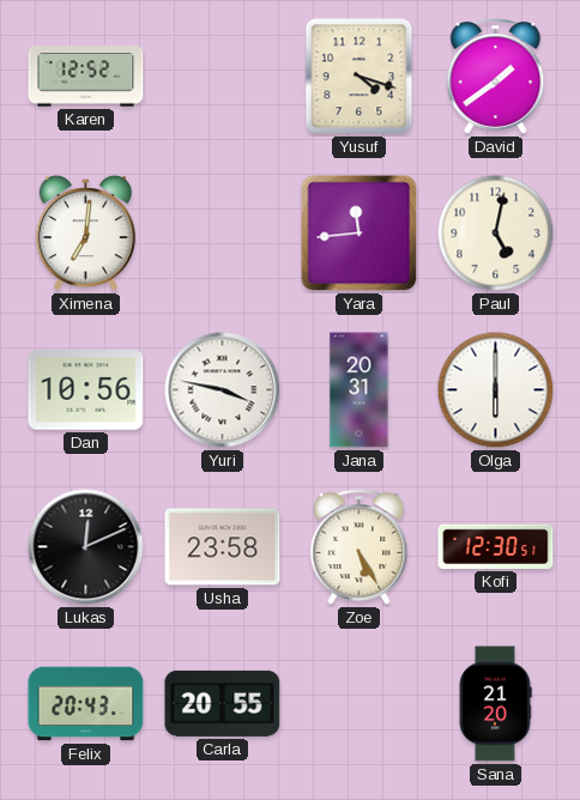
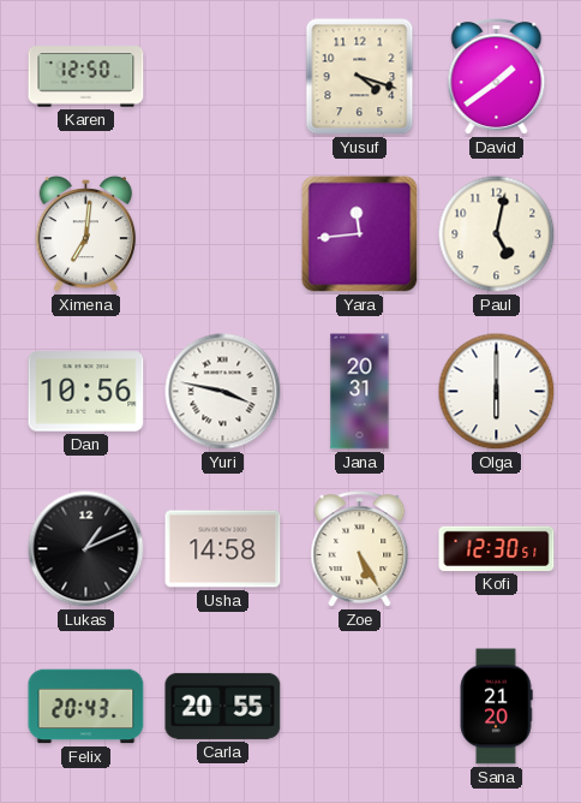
Karen: 12:52 -> 12:50
Lukas: 12:11 -> 1:11
Usha: 23:58 -> 14:58
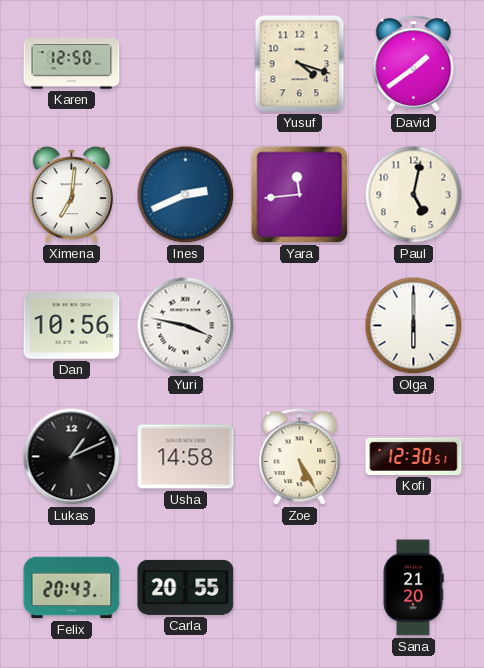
Ines: none -> 2:41
Jana: 20:31 -> none
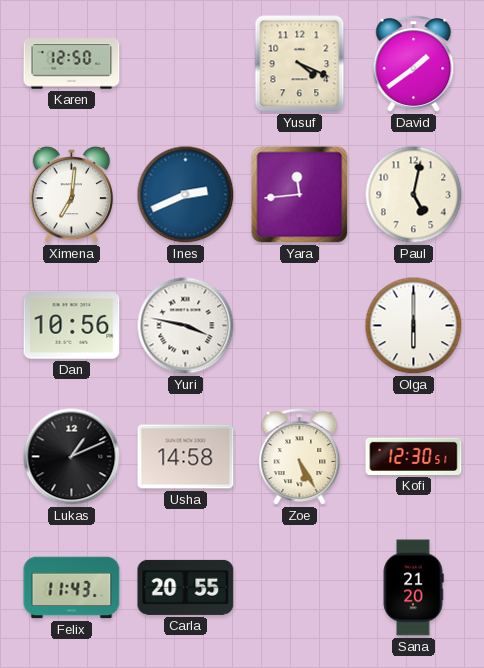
Yusuf: 4:18 -> 4:19
Felix: 20:43 -> 11:43
